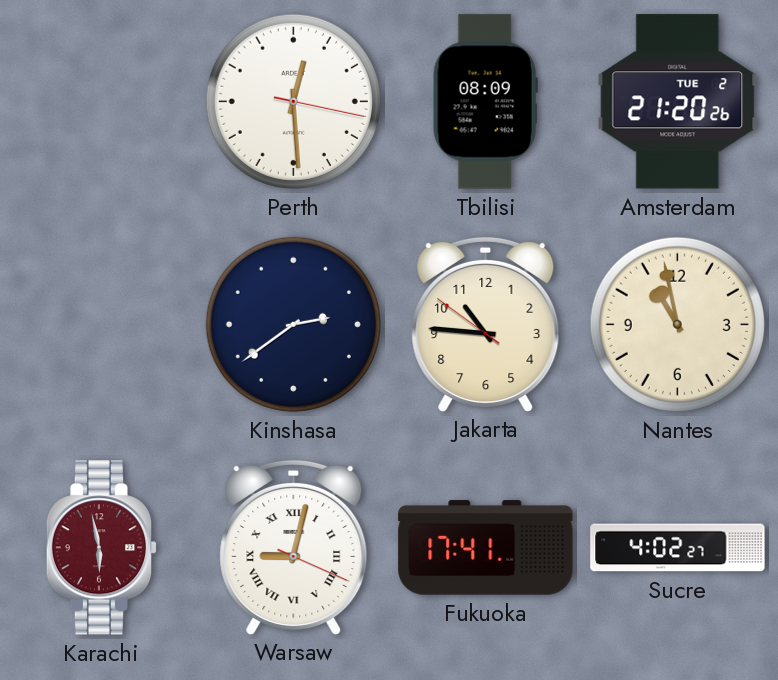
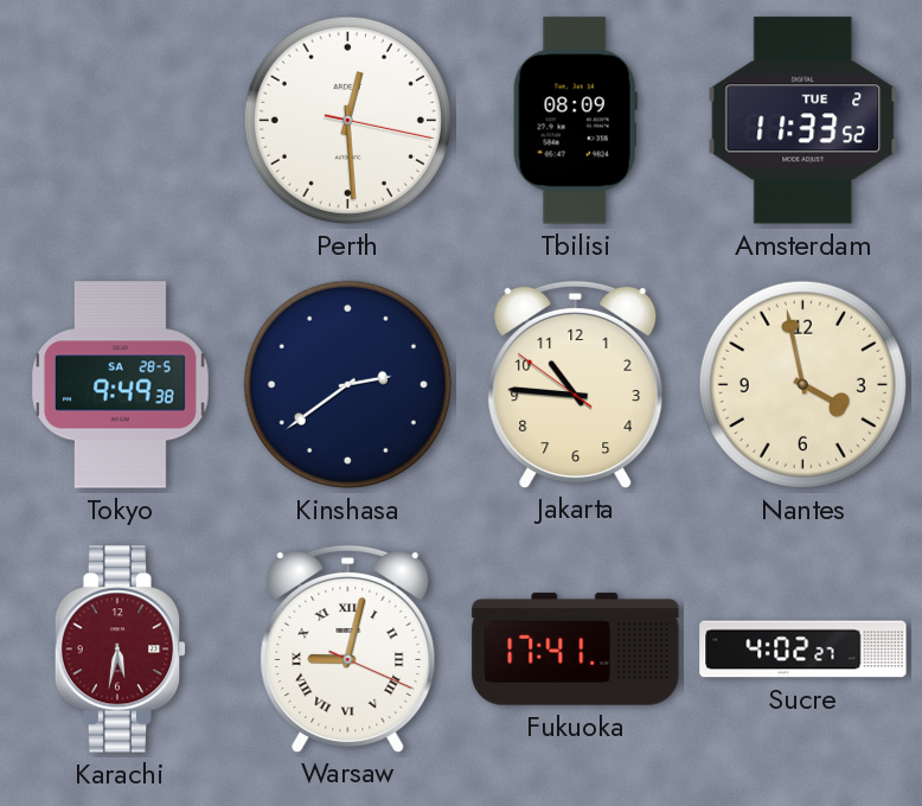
Amsterdam: 21:20 -> 11:33
Tokyo: none -> 9:49
Nantes: 10:58 -> 3:58
Karachi: 5:58 -> 5:32
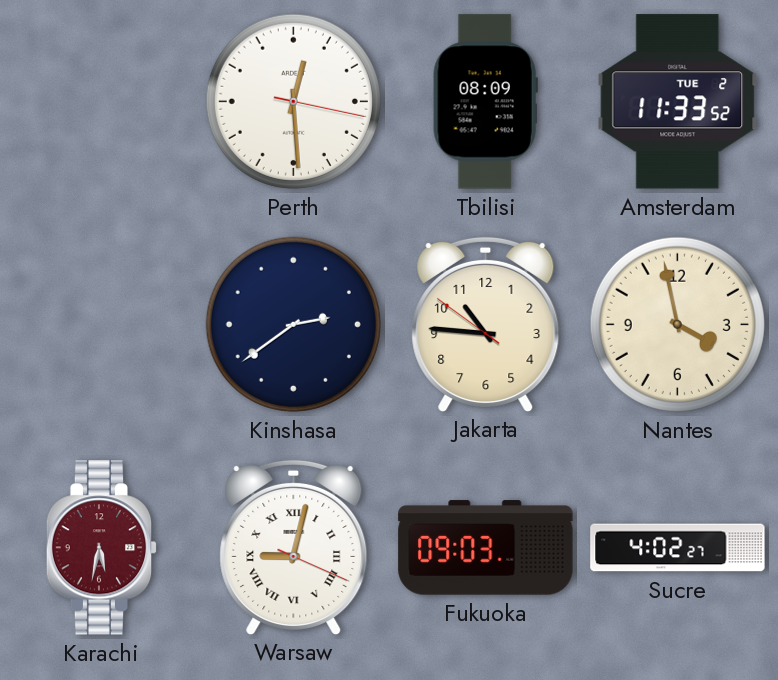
Tokyo: 9:49 -> none
Fukuoka: 17:41 -> 09:03
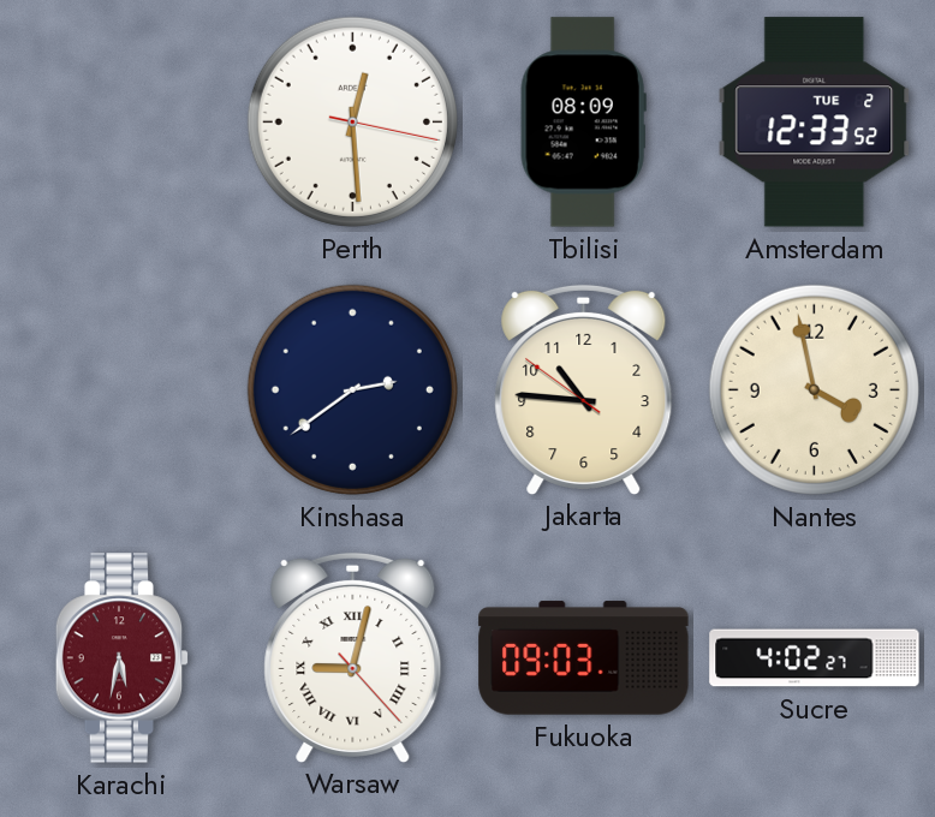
Amsterdam: 11:33 -> 12:33
Warsaw: 9:02:19 -> 9:02:23
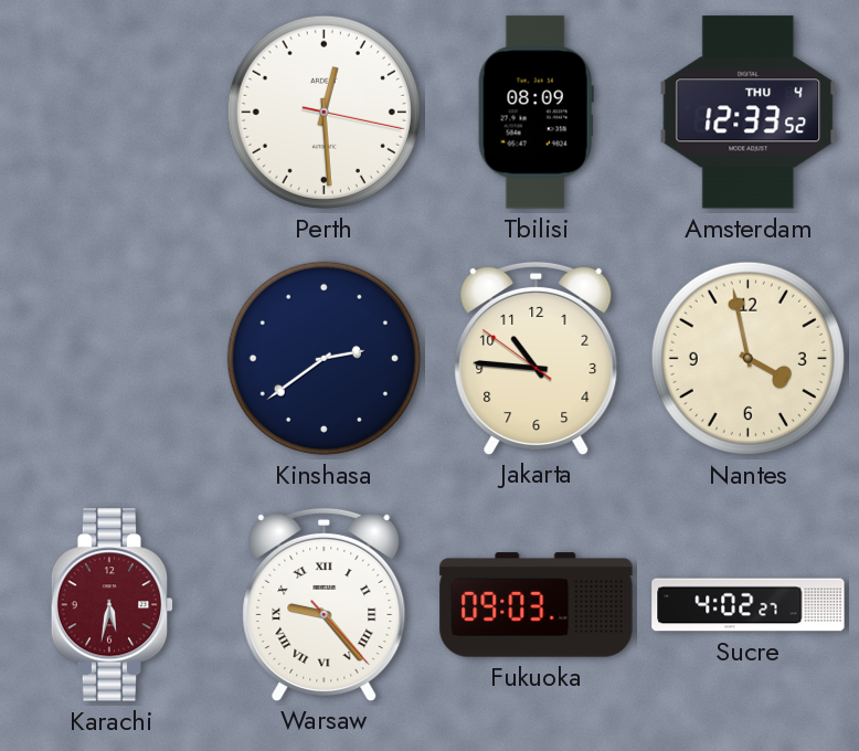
Amsterdam date: TUE 2 -> THU 4
Warsaw: 9:02 -> 9:23
